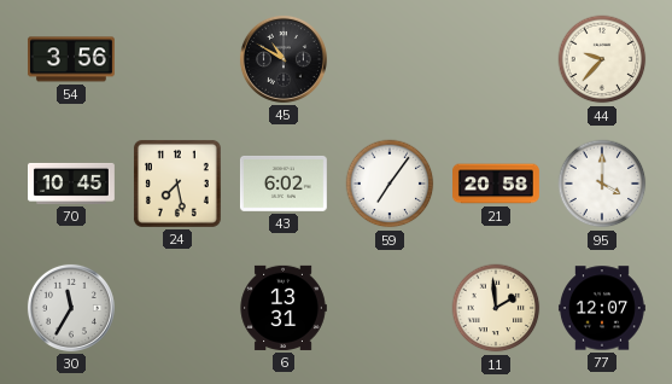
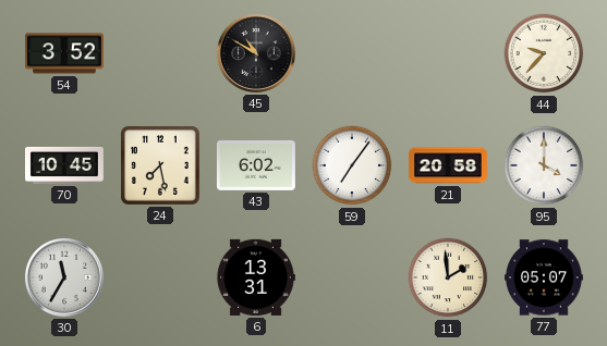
54: 3:56 -> 3:52
77: 12:07 -> 05:07
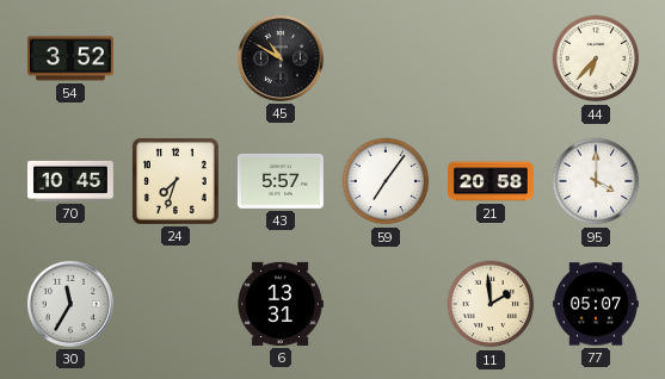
44: 9:37 -> 6:37
24: 7:28 -> 7:33
43: 6:02 -> 5:57
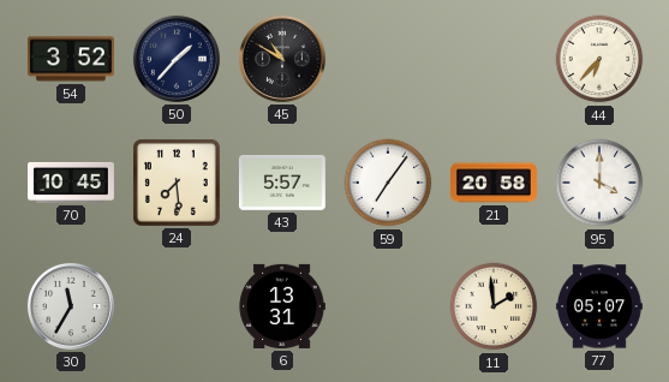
50: none -> 1:37
24: 7:33 -> 7:29
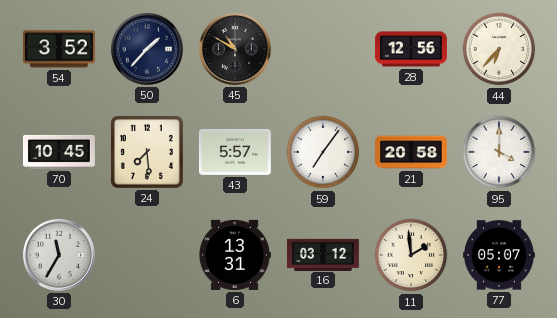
28: none -> 12:56
16: none -> 03:12
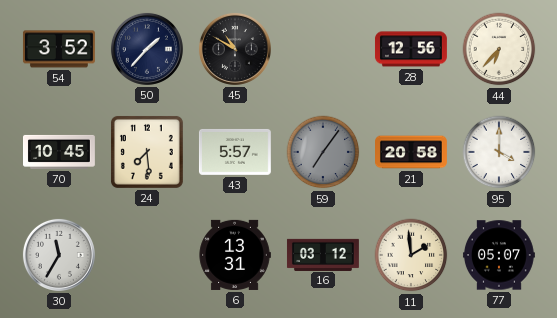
59 dial: white -> grey
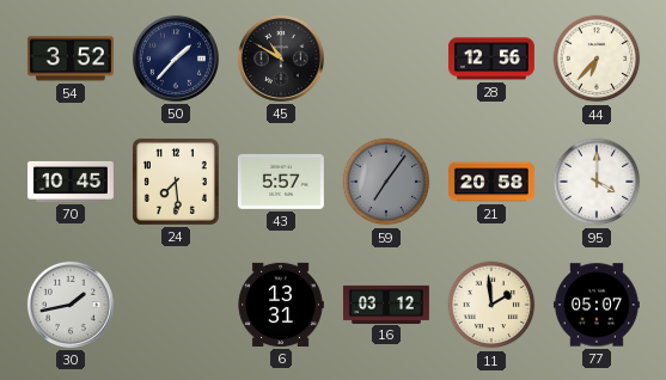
30: 11:35 -> 1:43
